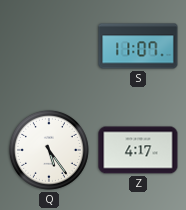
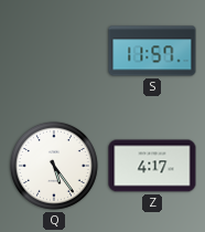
S: 11:07 -> 11:57
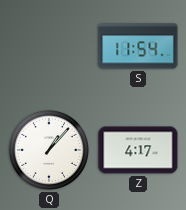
S: 11:57 -> 11:54
Q: 5:24 -> 1:07
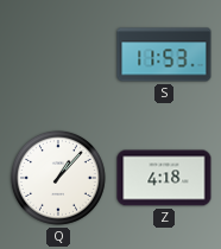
S: 11:54 -> 11:53
Z: 4:17 -> 4:18
